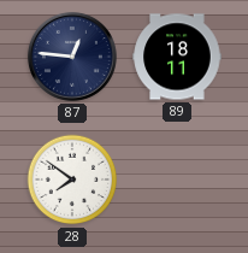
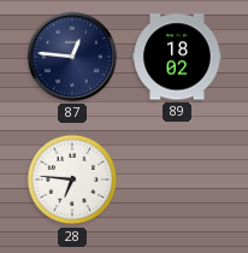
89: 18:11 -> 18:02
28: 7:51 -> 6:46
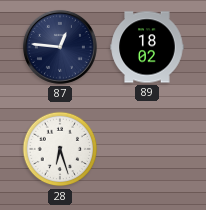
28: 6:46 -> 6:27
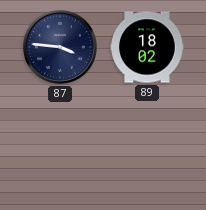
87: 12:46 -> 3:46
28: 6:27 -> none
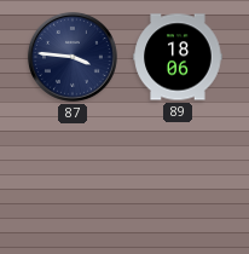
89: 18:02 -> 18:06
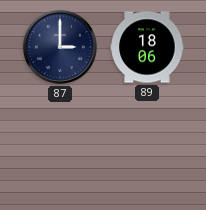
87: 3:46 -> 3:00
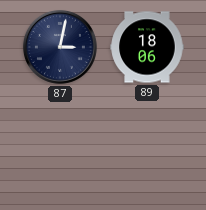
87: 3:00 -> 3:02
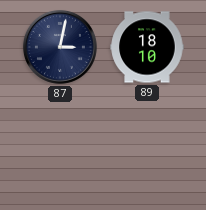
89: 18:06 -> 18:10
